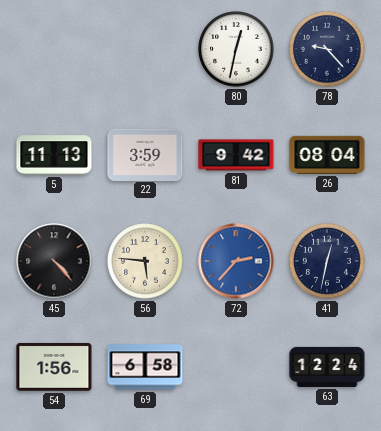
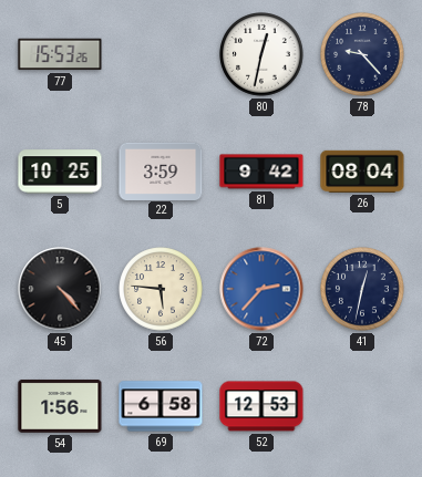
77: none -> 15:53
5: 11:13 -> 10:25
52: none -> 12:53
63: 12:24 -> none
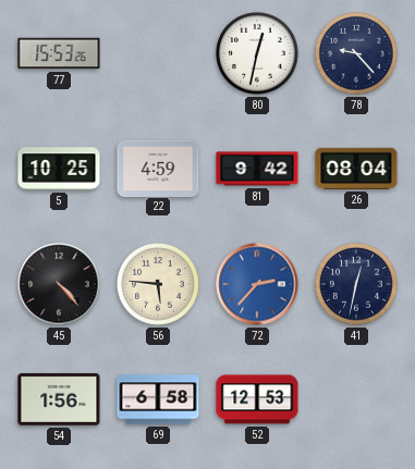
22: 3:59 -> 4:59
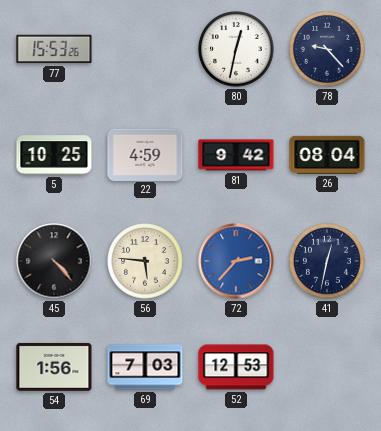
69: 6:58 -> 7:03
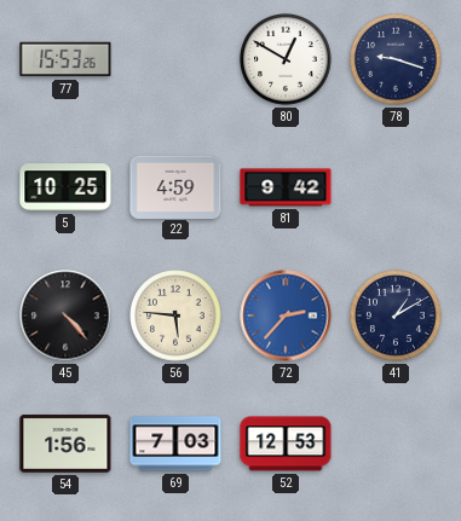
80: 12:32 -> 12:50
78: 9:23 -> 9:18
26: 08:04 -> none
41: 12:32 -> 1:10
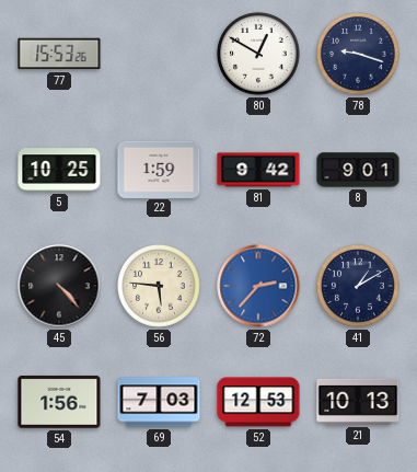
22: 4:59 -> 1:59
8: none -> 9:01
21: none -> 10:13
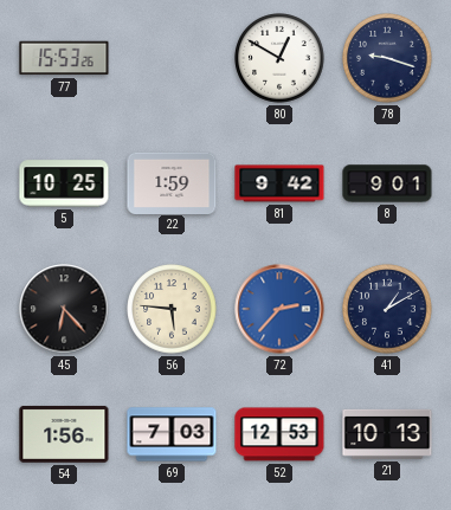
45: 4:23 -> 6:23
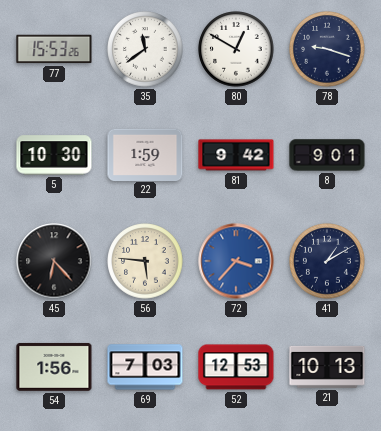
35: none -> 11:39
5: 10:25 -> 10:30
72: 2:37 -> 3:37
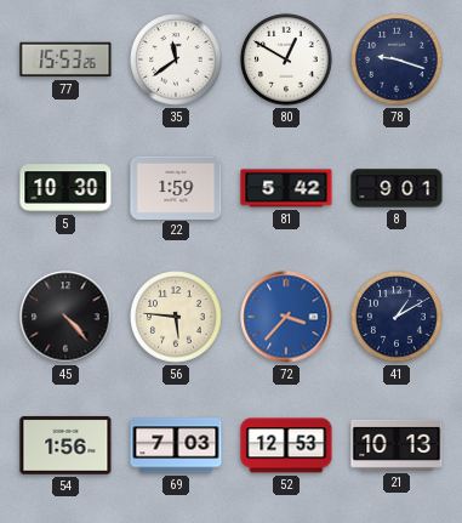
81: 9:42 -> 5:42
45: 6:23 -> 4:23
